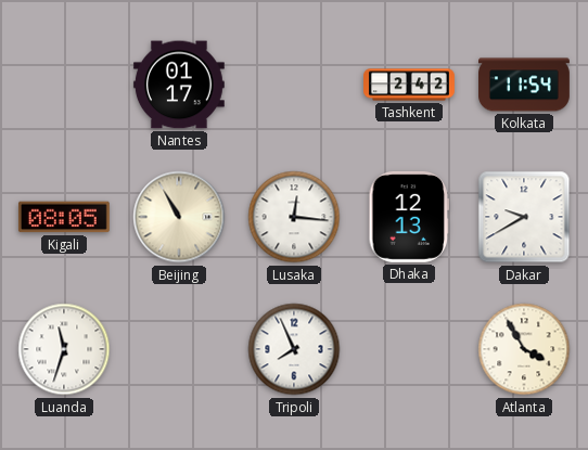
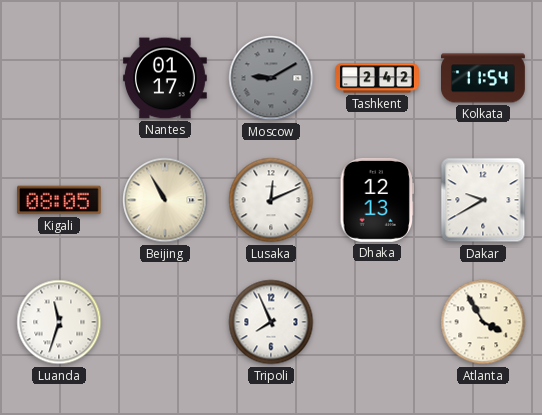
Moscow: none -> 9:10
Lusaka: 12:16 -> 12:11
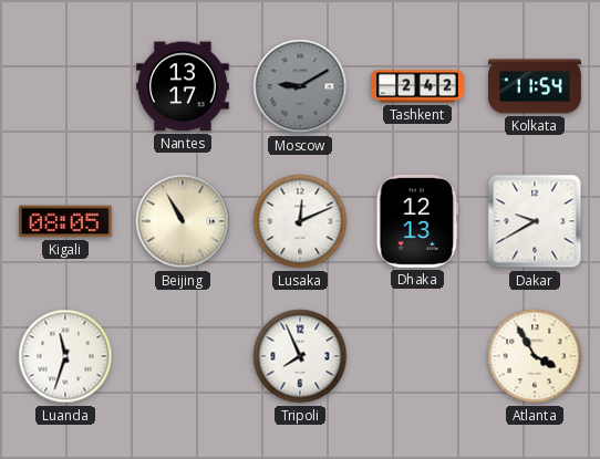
Nantes: 01:17 -> 13:17
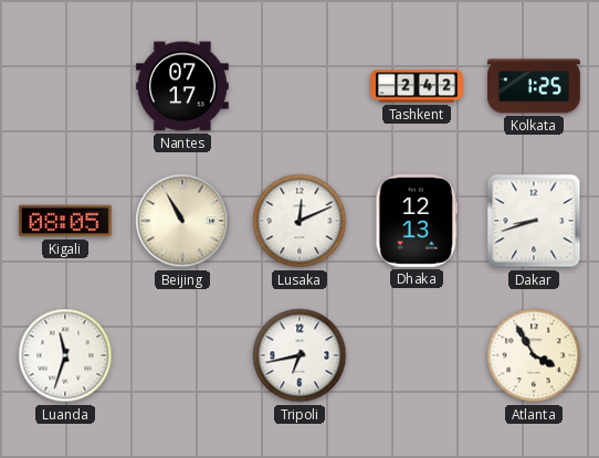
Nantes: 13:17 -> 07:17
Moscow: 9:10 -> none
Kolkata: 11:54 -> 1:25
Dakar: 9:40 -> 8:42
Tripoli: 7:56 -> 6:43
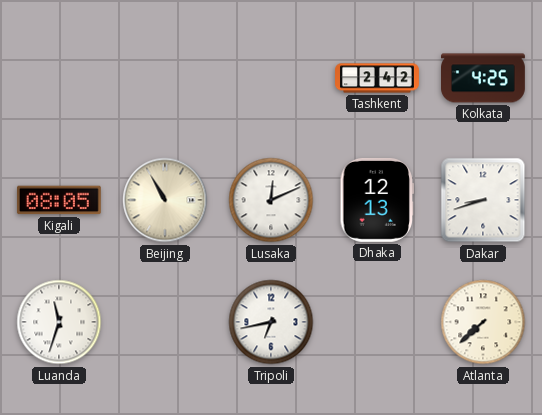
Nantes: 07:17 -> none
Kolkata: 1:25 -> 4:25
Atlanta: 3:55 -> 7:38
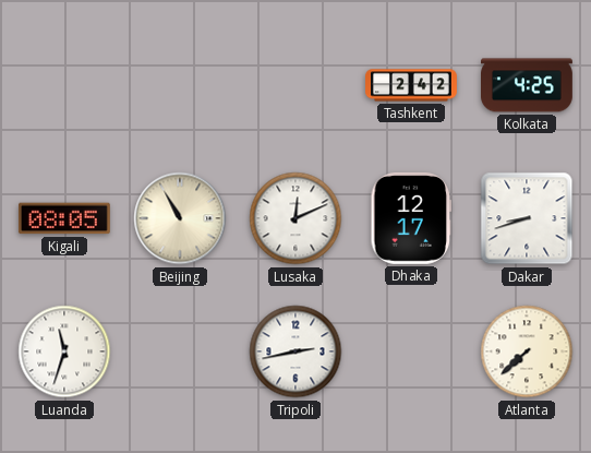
Dhaka: 12:13 -> 12:17
Tripoli: 6:43 -> 2:43
